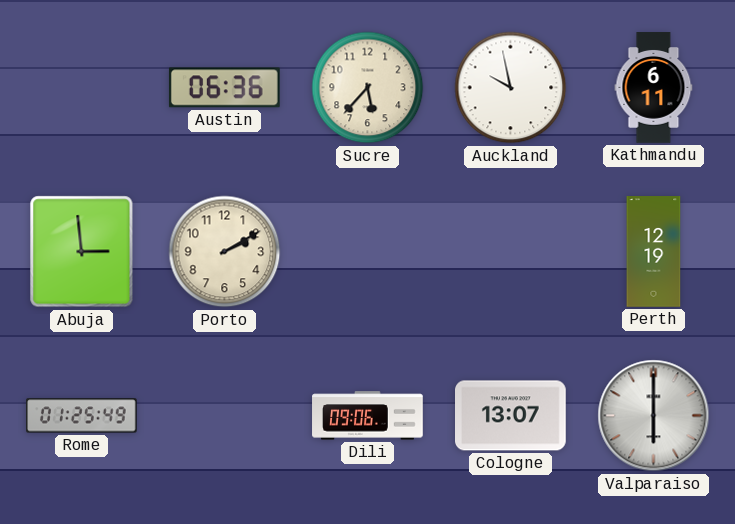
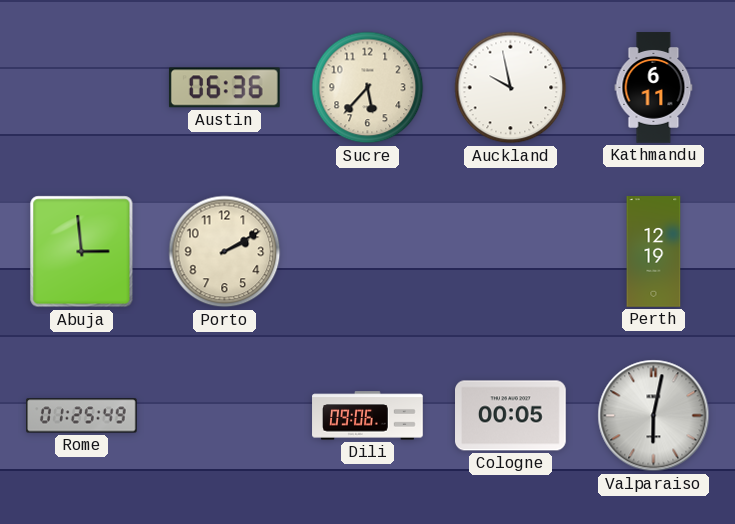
Cologne: 13:07 -> 00:05
Valparaiso: 6:00 -> 6:02
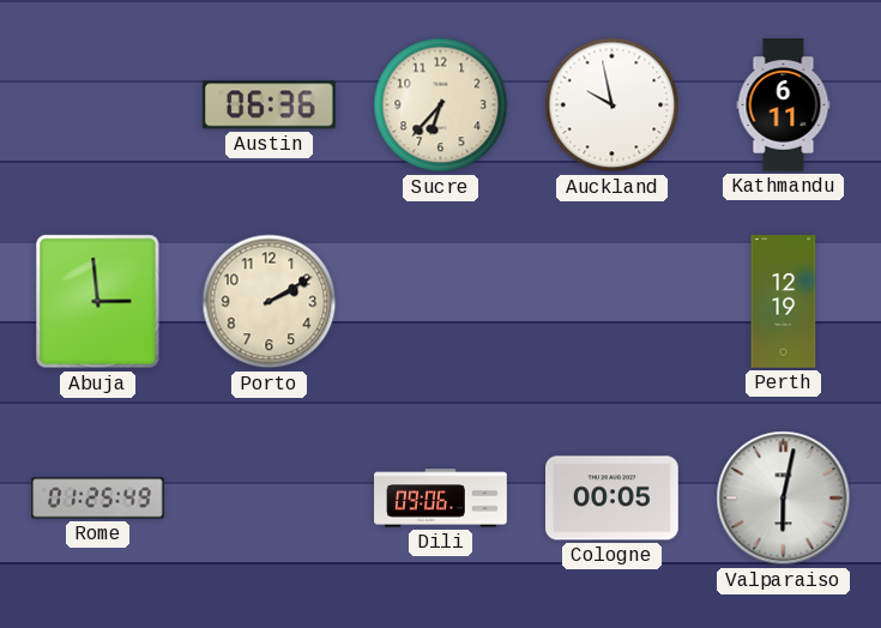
Sucre: 5:37 -> 6:37
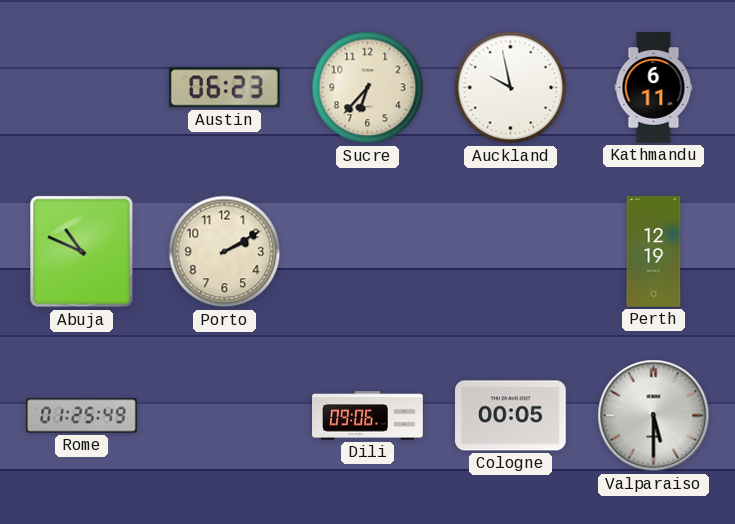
Austin: 06:36 -> 06:23
Abuja: 2:59 -> 10:49
Valparaiso: 6:02 -> 5:30
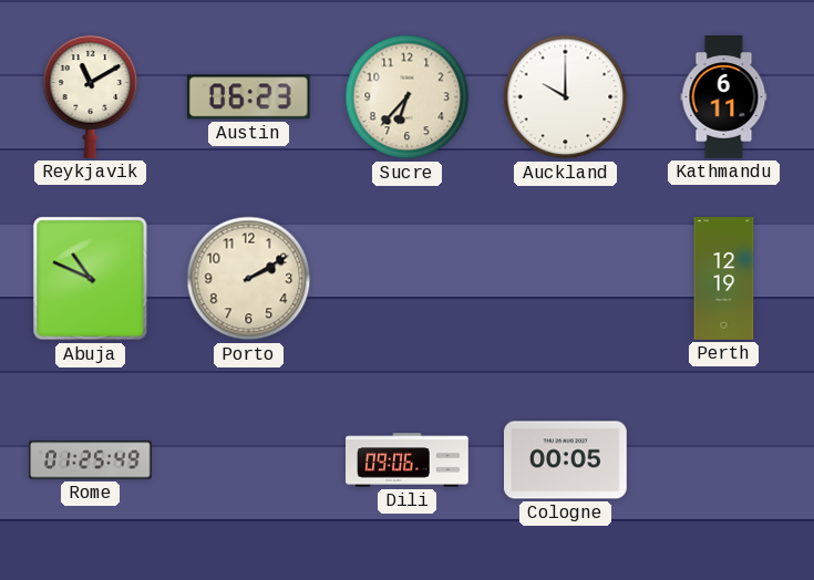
Reykjavik: none -> 11:10
Auckland: 9:58 -> 10:00
Valparaiso: 5:30 -> none
